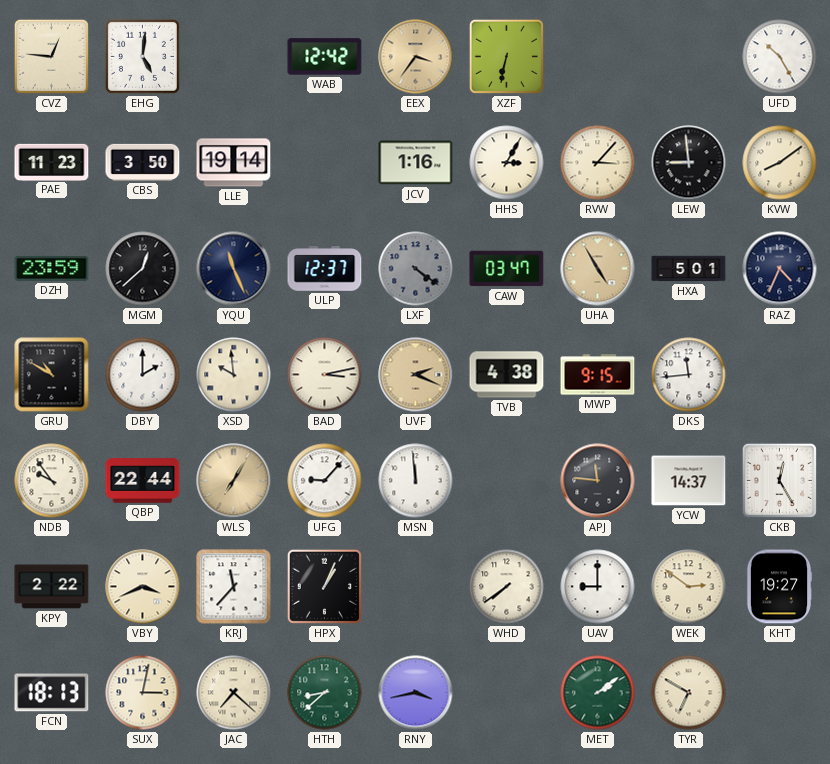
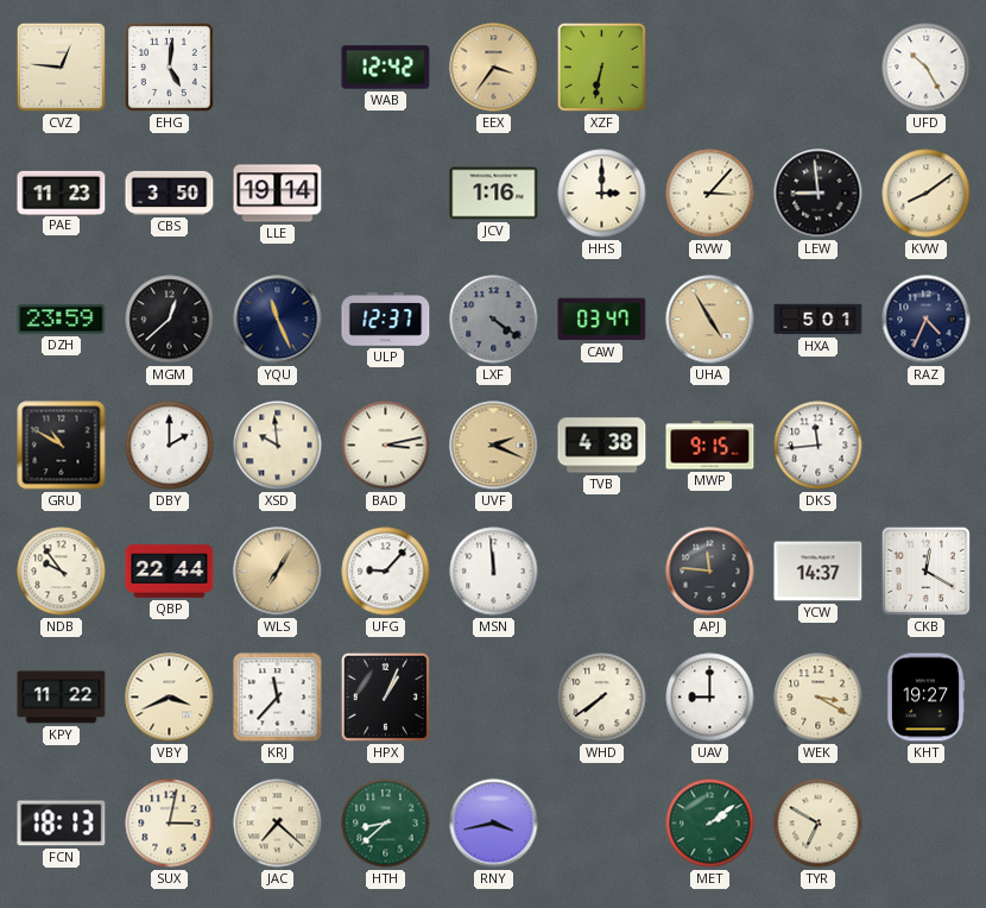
HHS: 3:05 -> 3:00
CKB: 12:25 -> 12:20
KPY: 2:22 -> 11:22
WEK: 2:51 -> 3:20
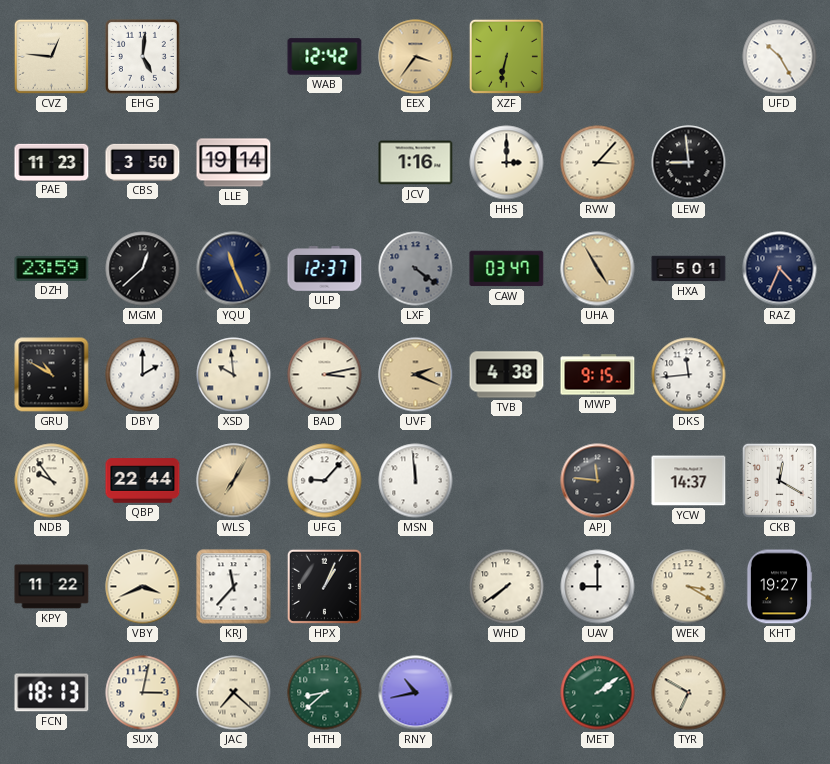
KVW: 8:09 -> none
RNY: 3:43 -> 10:43
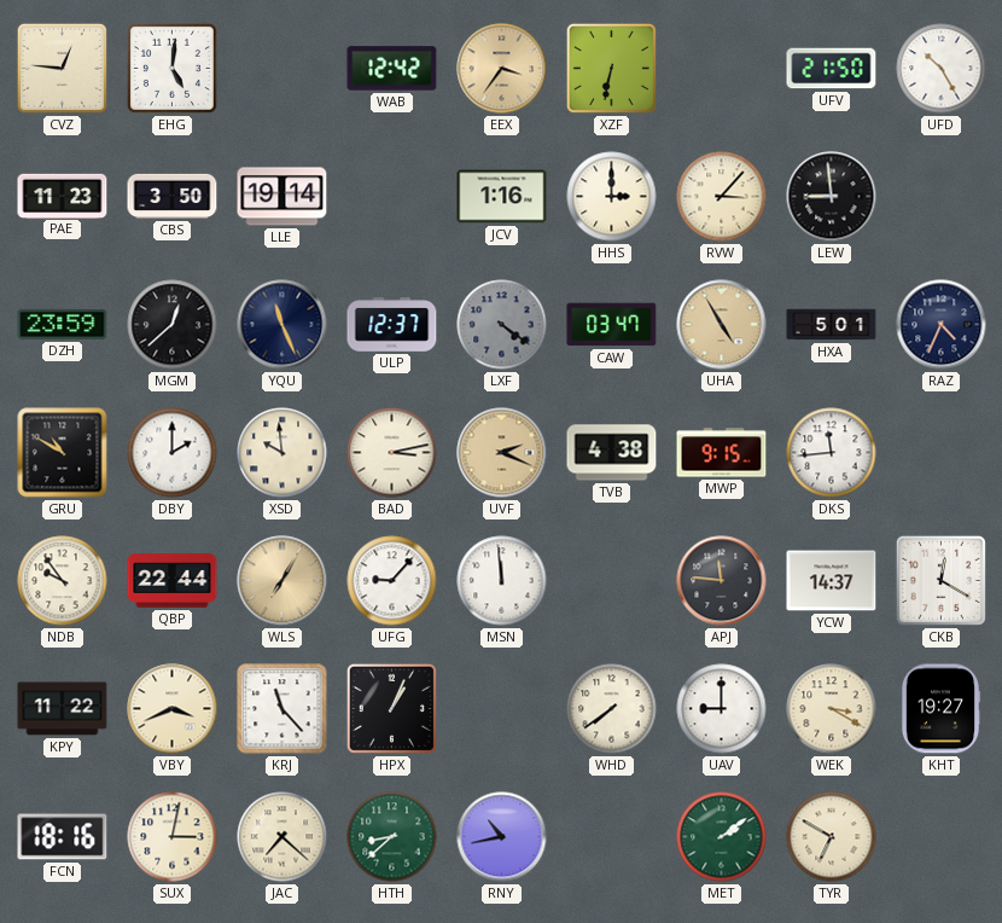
UFV: none -> 21:50
KRJ: 11:37 -> 11:23
FCN: 18:13 -> 18:16
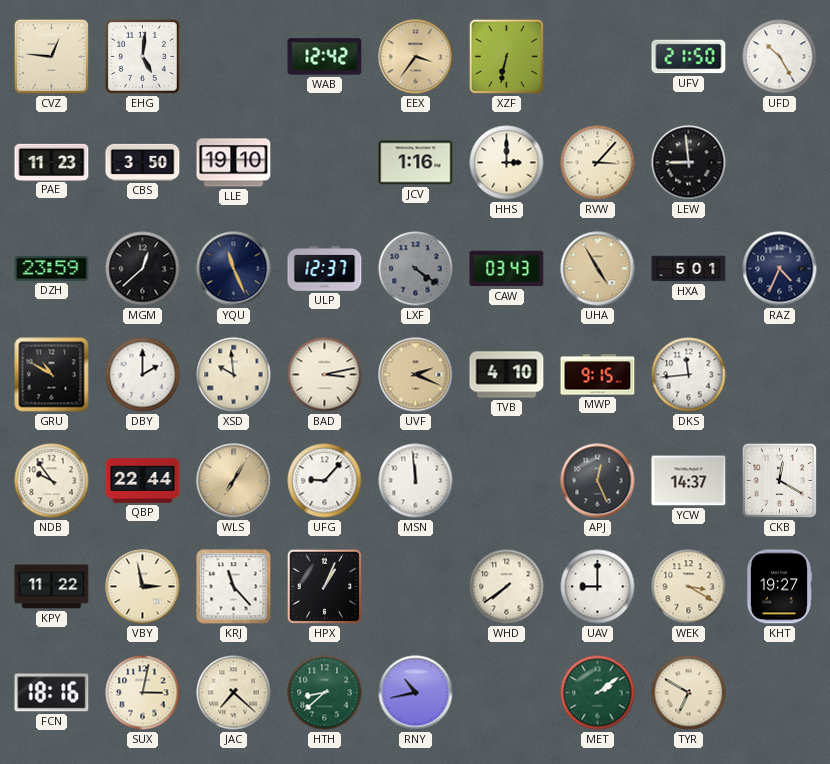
LLE: 19:14 -> 19:10
CAW: 03:47 -> 03:43
TVB: 4:38 -> 4:10
APJ: 11:46 -> 12:26
VBY: 3:41 -> 2:58
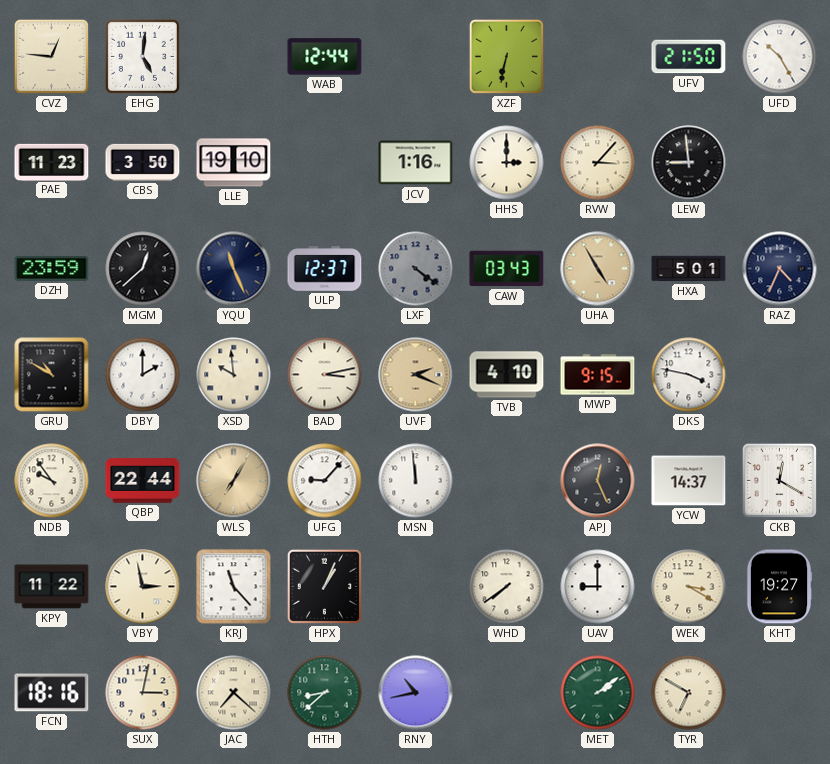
WAB: 12:42 -> 12:44
EEX: 3:36 -> none
DKS: 11:44 -> 3:47
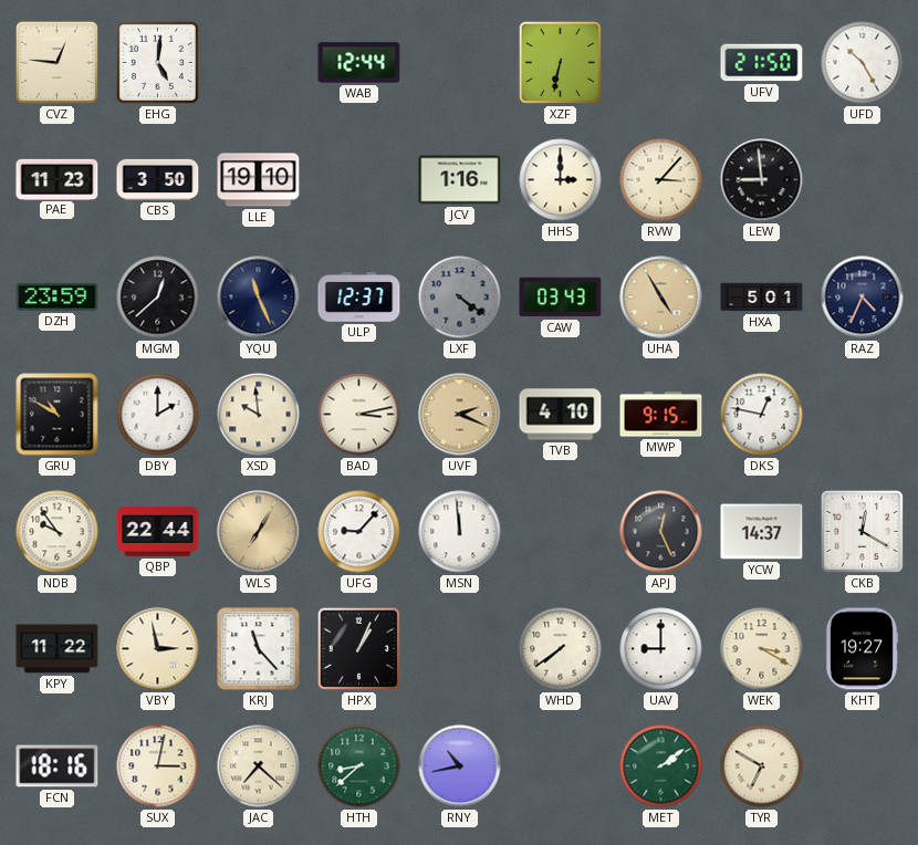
DKS: 3:47 -> 12:47
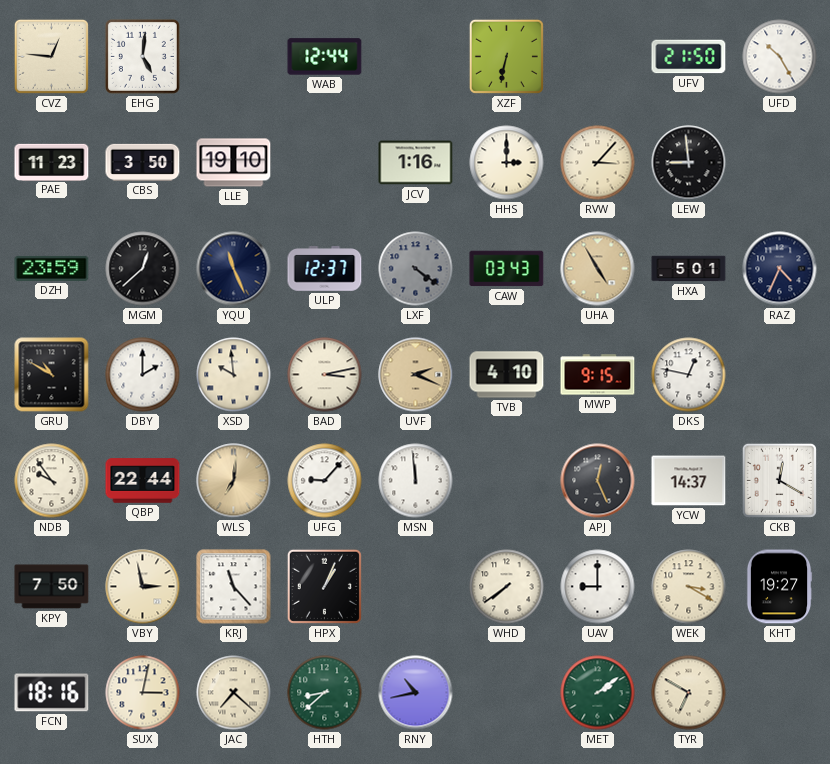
WLS: 7:05 -> 7:01
KPY: 11:22 -> 7:50
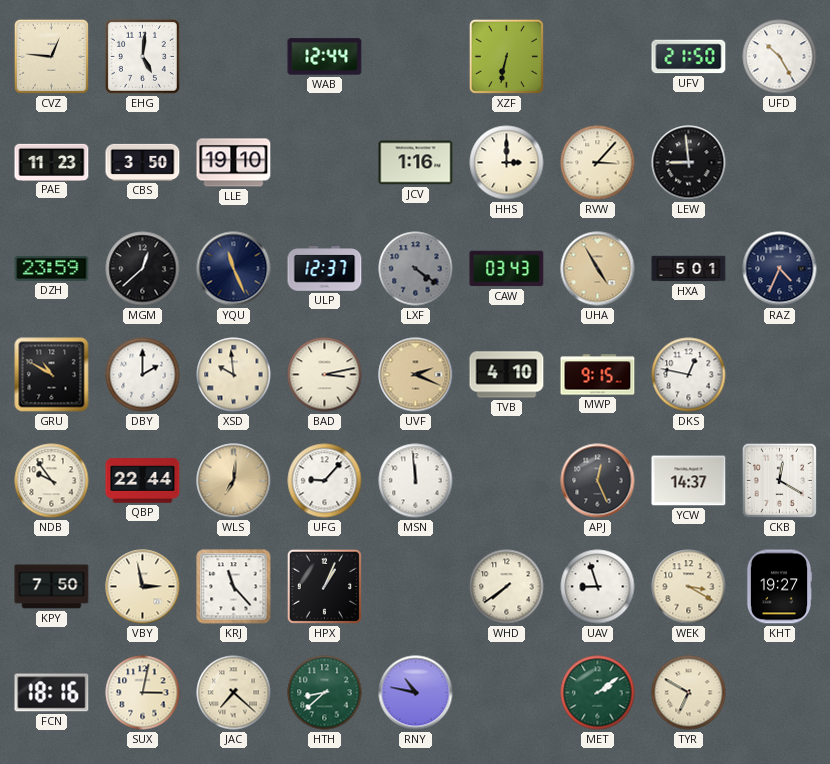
UAV: 9:00 -> 8:57
RNY: 10:43 -> 10:47
